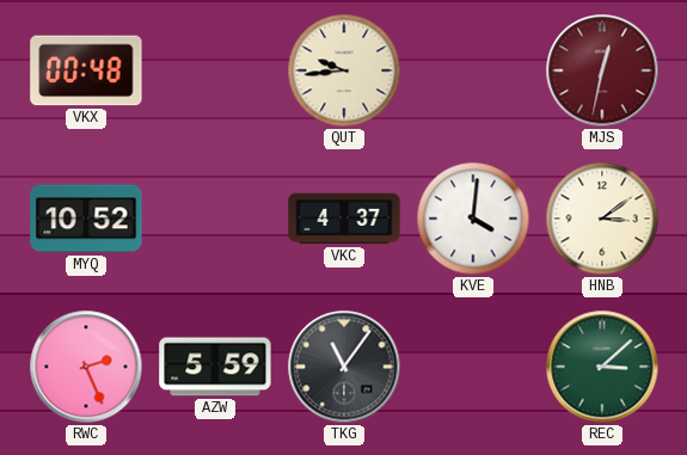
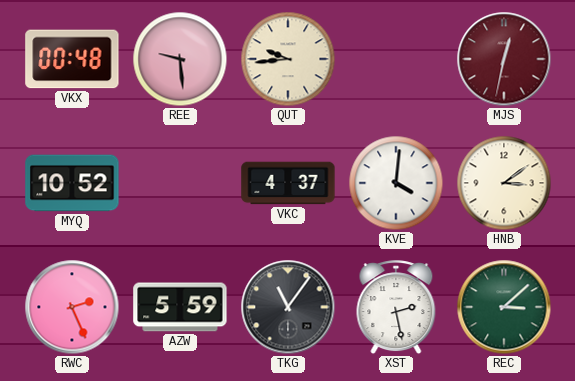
REE: none -> 9:29
XST: none -> 2:28
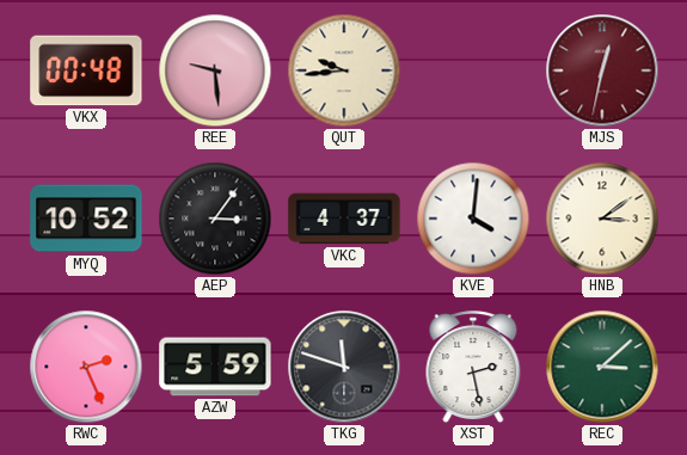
AEP: none -> 3:06
TKG: 11:06 -> 11:48
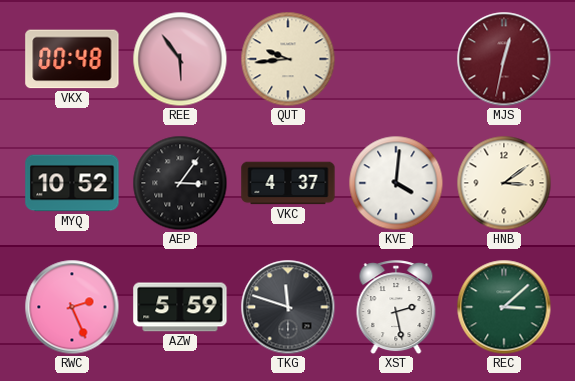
REE: 9:29 -> 5:54
